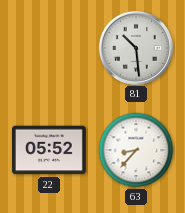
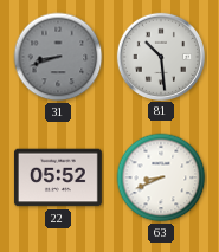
31: none -> 8:42
63: 8:37 -> 8:41
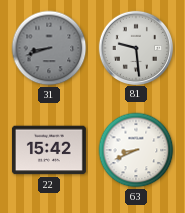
81: 10:29 -> 9:29
22: 05:52 -> 15:42
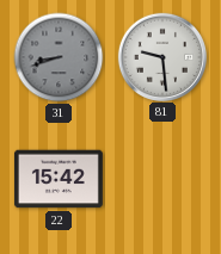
63: 8:41 -> none
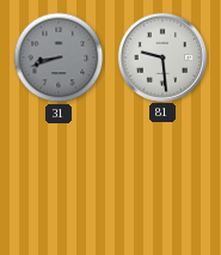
22: 15:42 -> none
